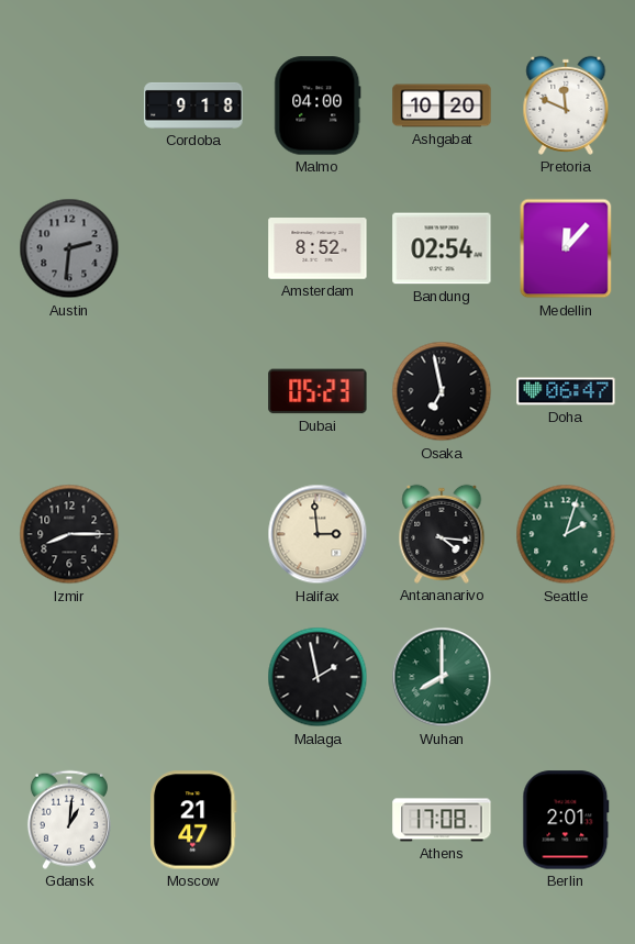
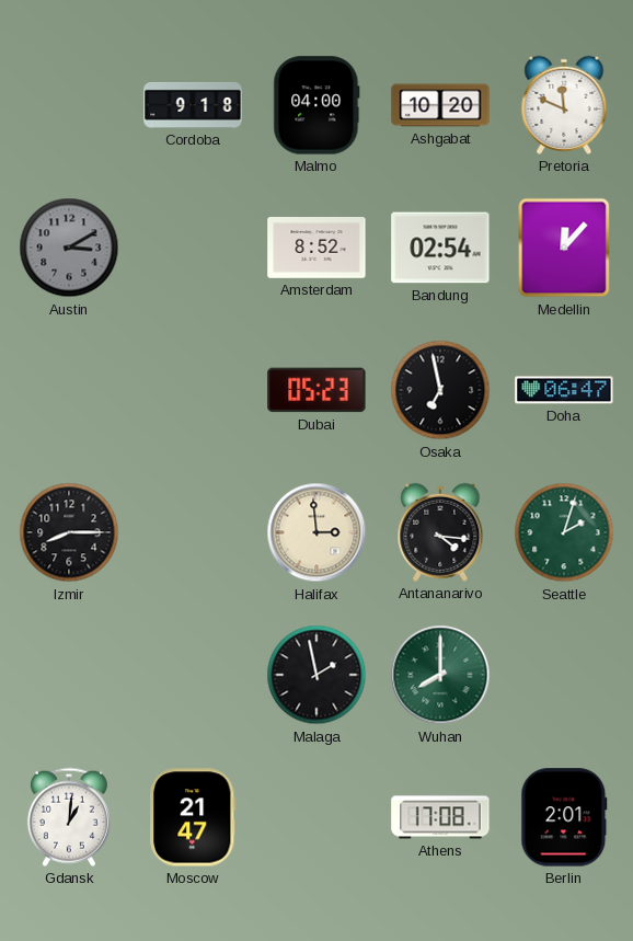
Austin: 2:31 -> 3:10
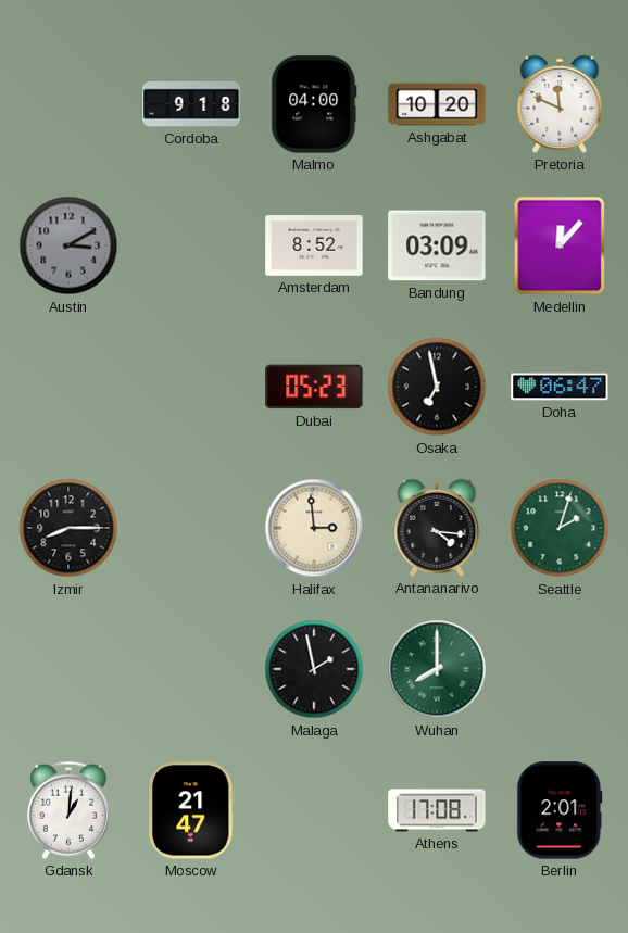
Bandung: 02:54 -> 03:09
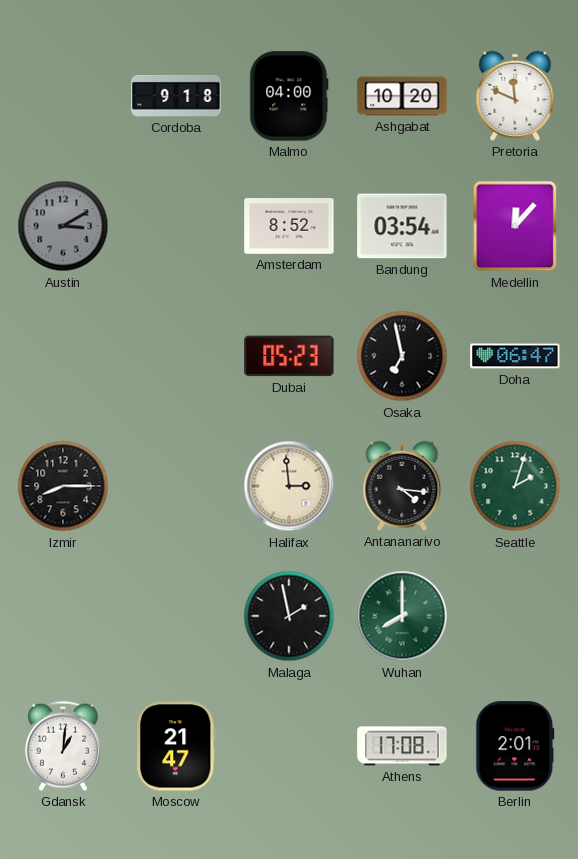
Bandung: 03:09 -> 03:54
